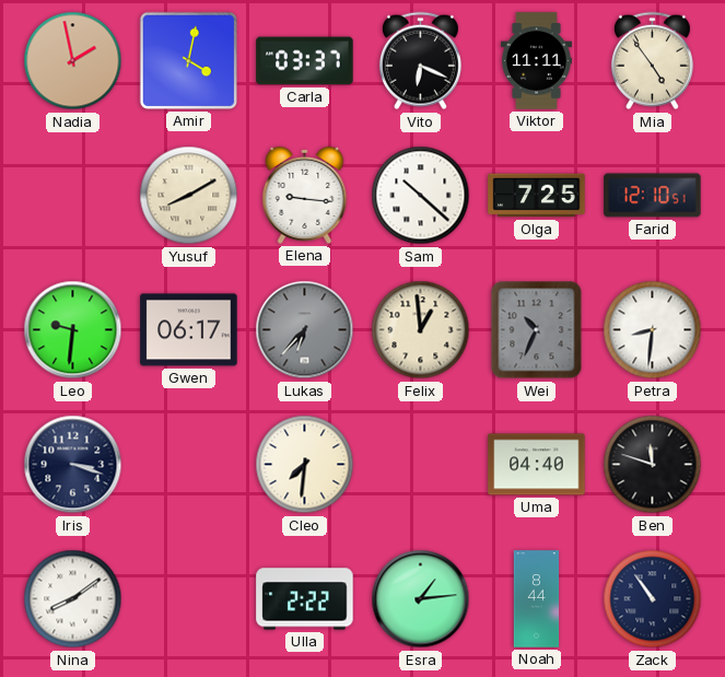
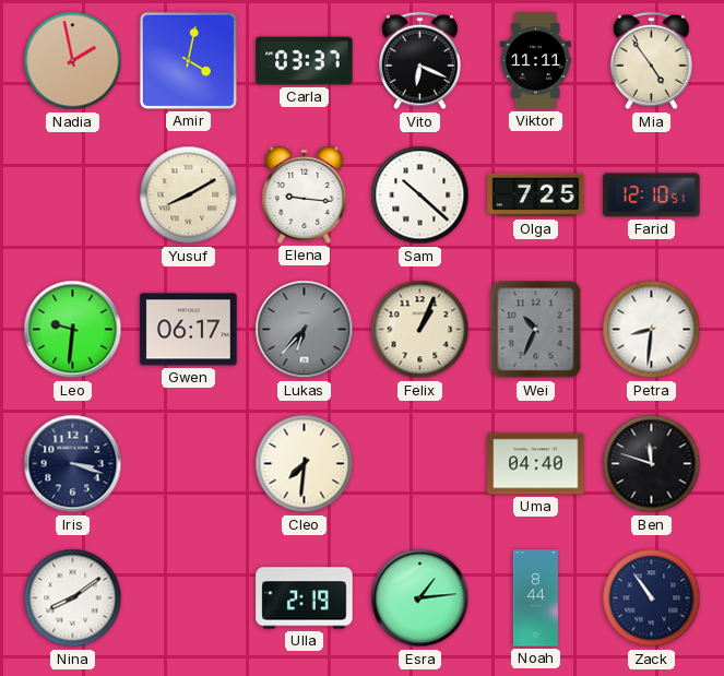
Felix: 12:59 -> 1:04
Ulla: 2:22 -> 2:19
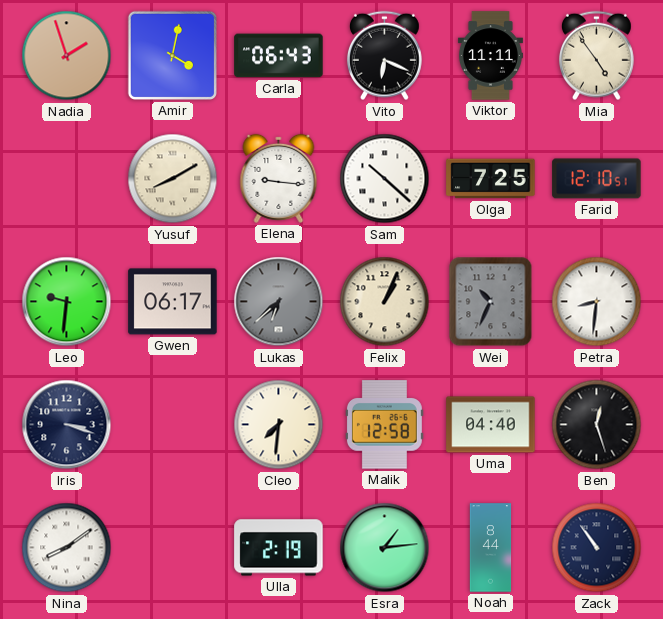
Nadia: 1:58 -> 1:57
Carla: 03:37 -> 06:43
Lukas: 6:37 -> 6:38
Malik: none -> 12:58
Ben: 11:48 -> 12:27
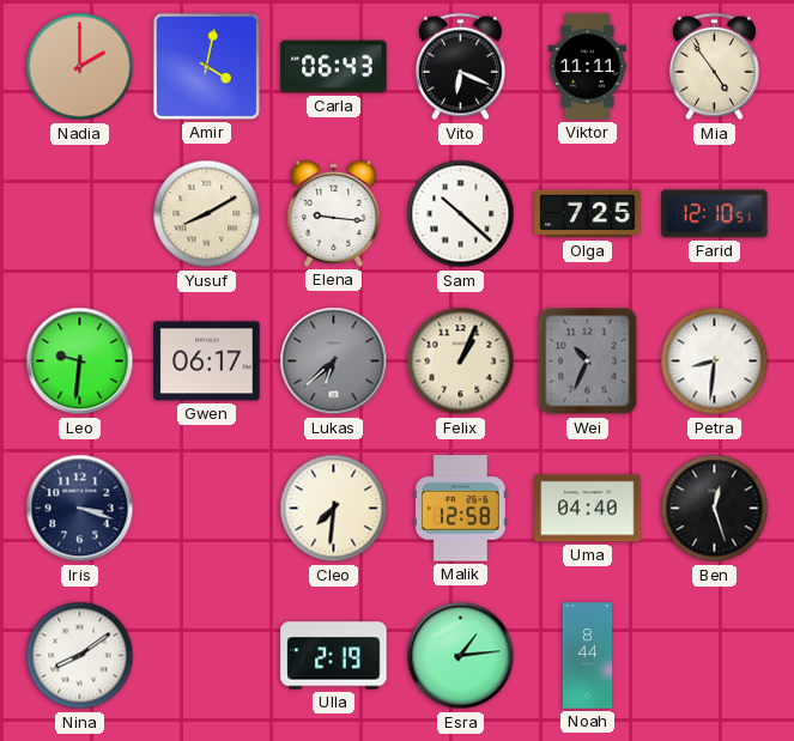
Nadia: 1:57 -> 2:00
Zack: 10:54 -> none
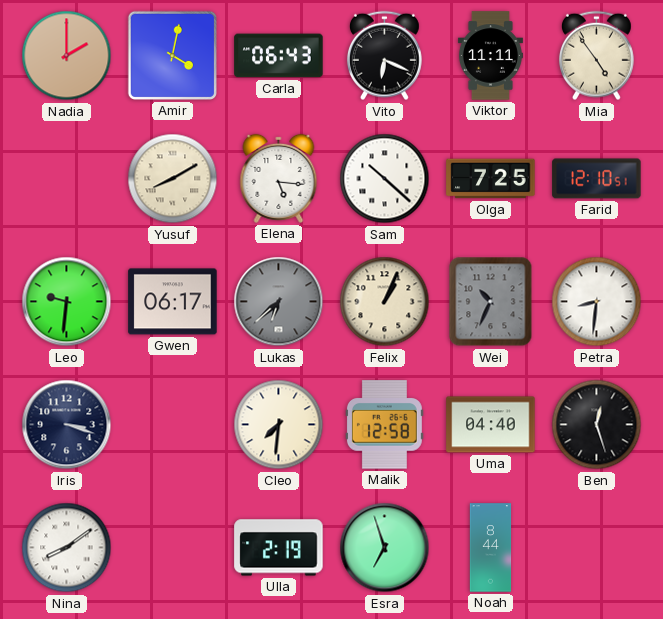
Elena: 9:16 -> 5:16
Esra: 1:14 -> 6:57
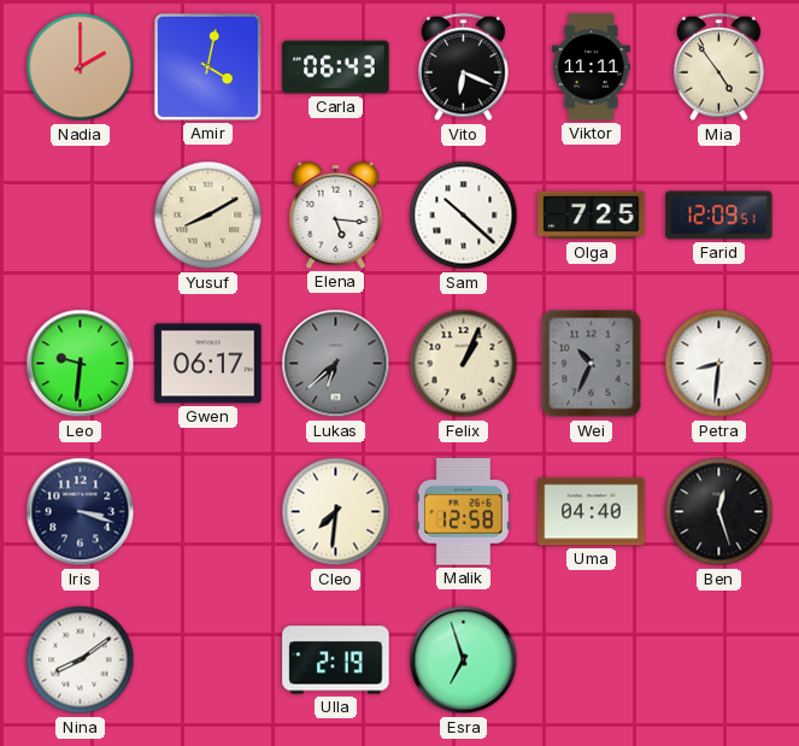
Farid: 12:10 -> 12:09
Noah: 8:44 -> none
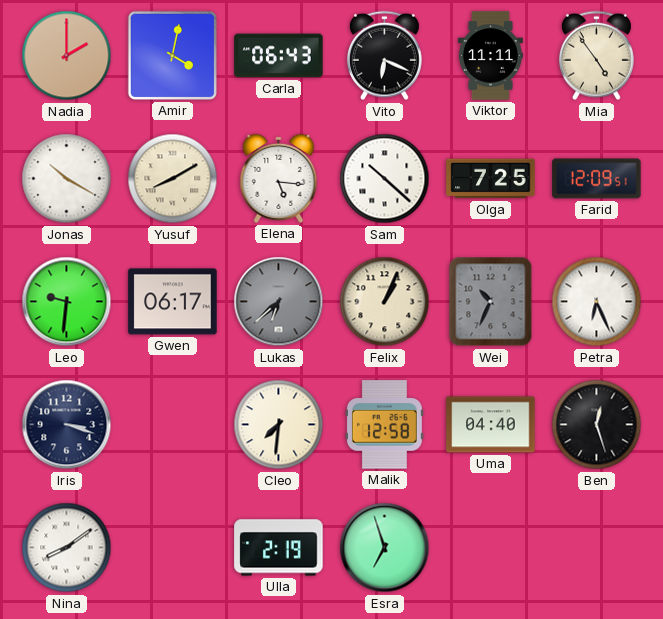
Jonas: none -> 10:20
Petra: 8:31 -> 6:26
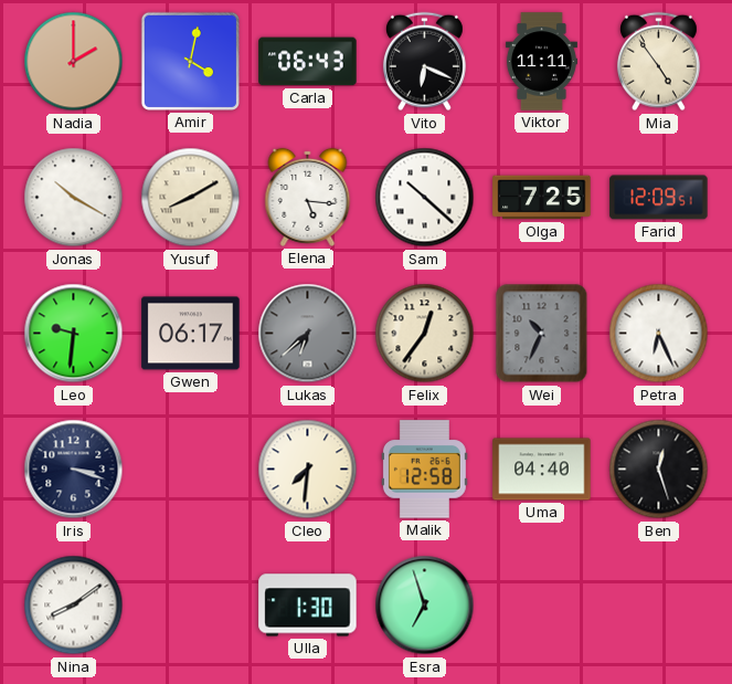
Felix: 1:04 -> 12:36
Ulla: 2:19 -> 1:30
